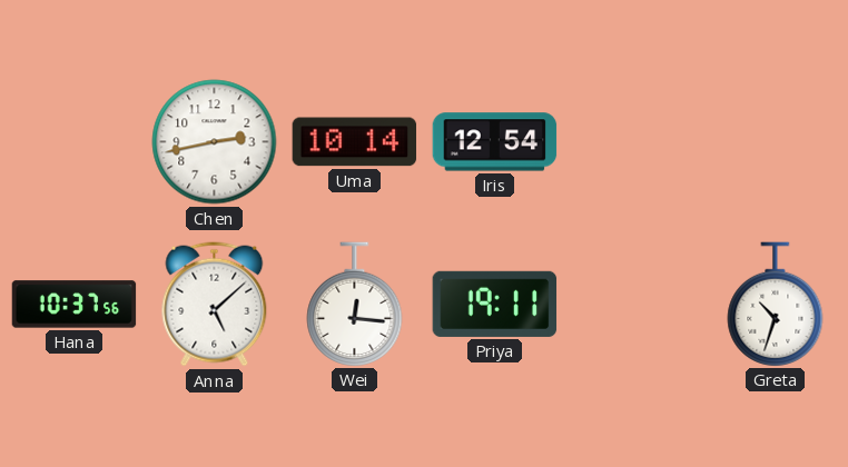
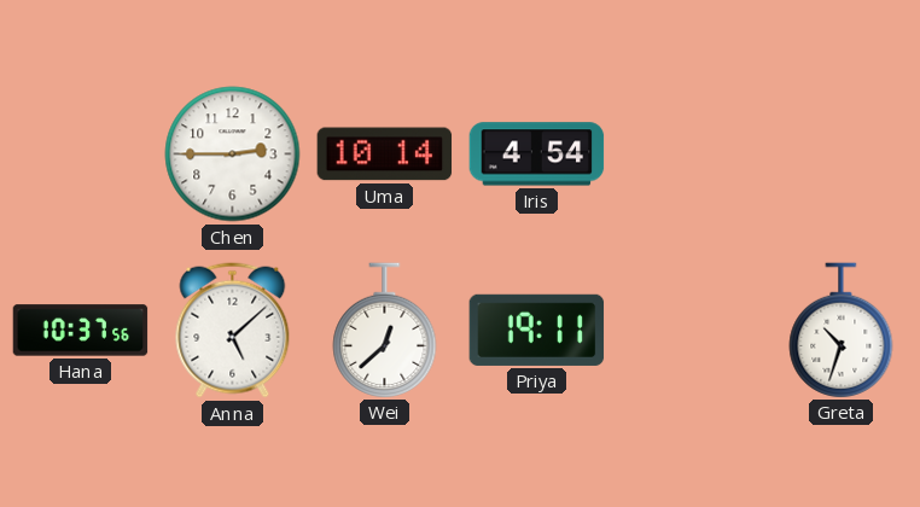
Chen: 2:43 -> 2:45
Iris: 12:54 -> 4:54
Wei: 12:16 -> 12:38
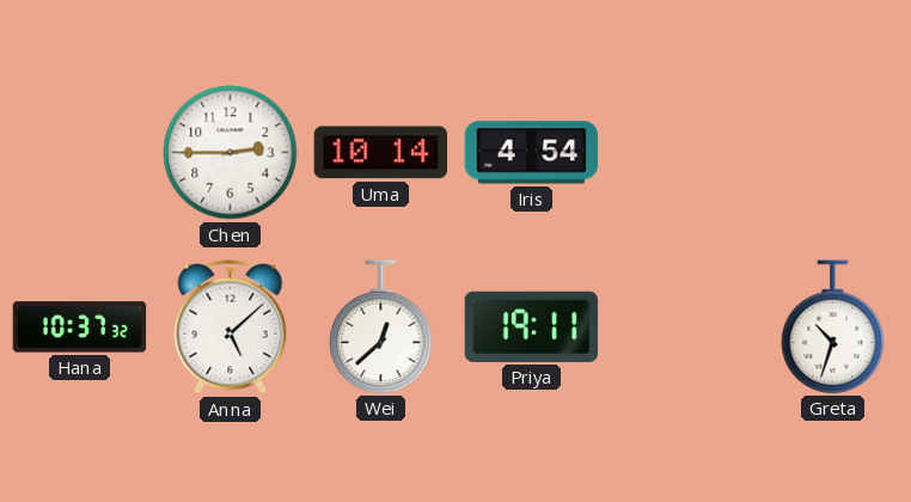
Hana: 10:37:56 -> 10:37:32
